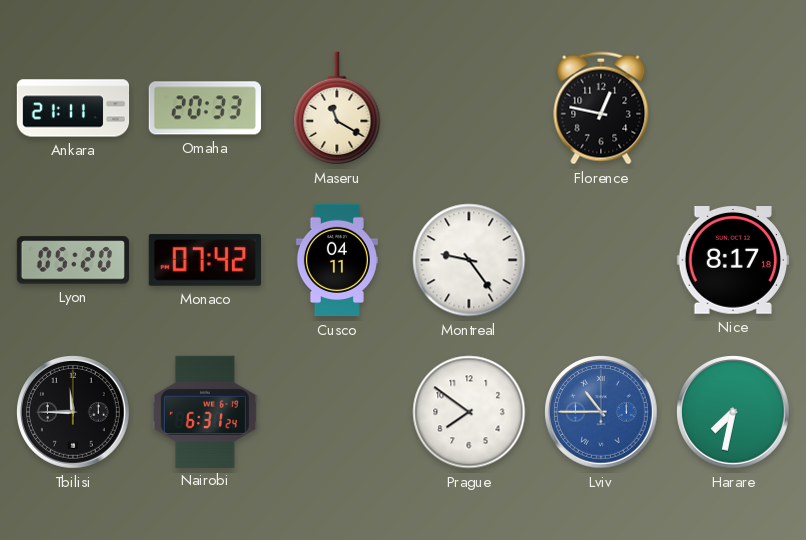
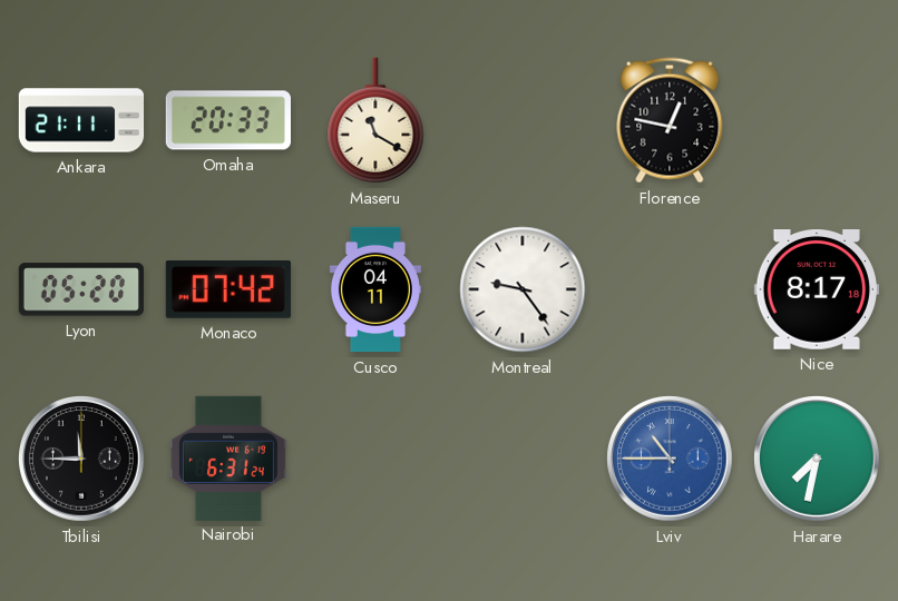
Prague: 7:51 -> none
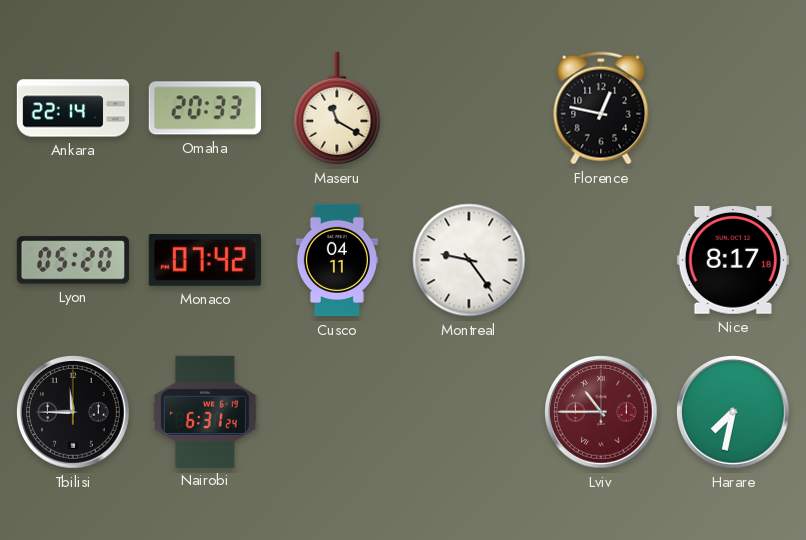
Ankara: 21:11 -> 22:14
Lviv dial: blue -> burgundy
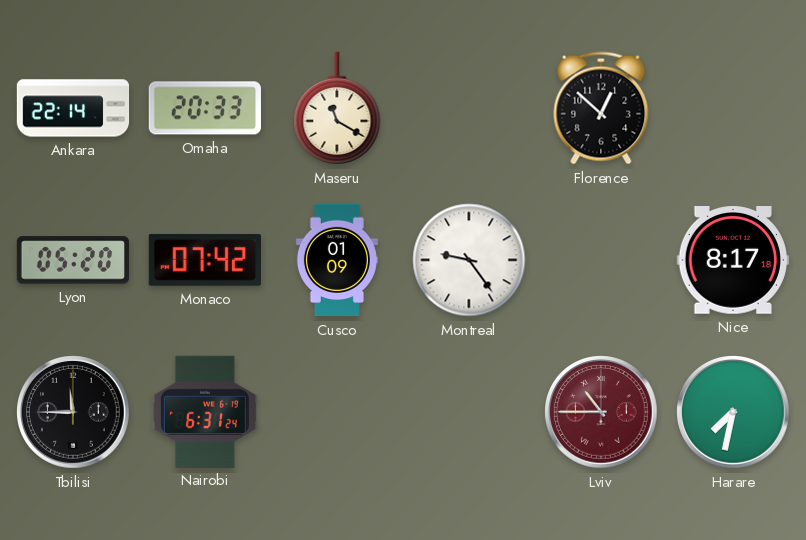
Florence: 12:47 -> 12:52
Cusco: 04:11 -> 01:09
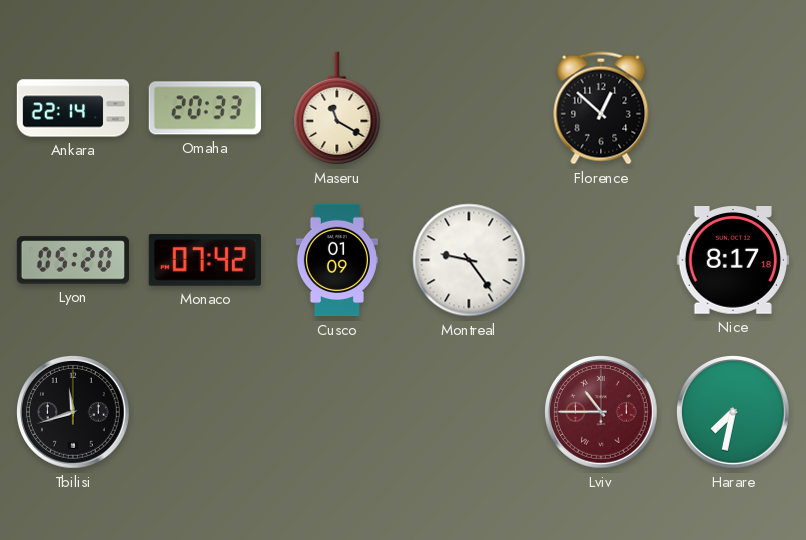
Tbilisi: 11:45 -> 11:42
Nairobi: 6:31 -> none
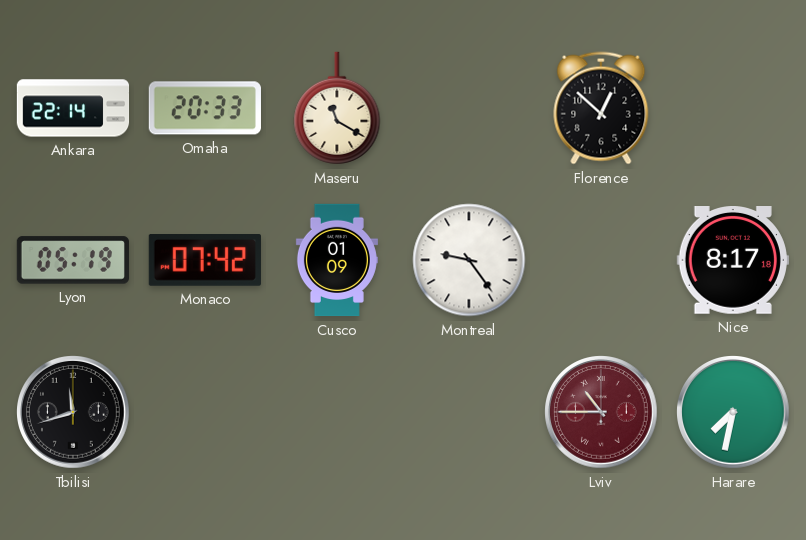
Lyon: 05:20 -> 05:19
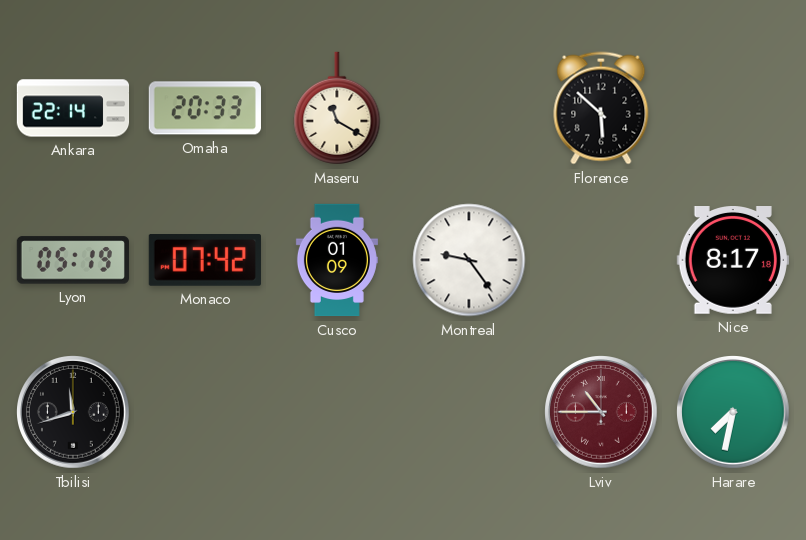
Florence: 12:52 -> 5:52
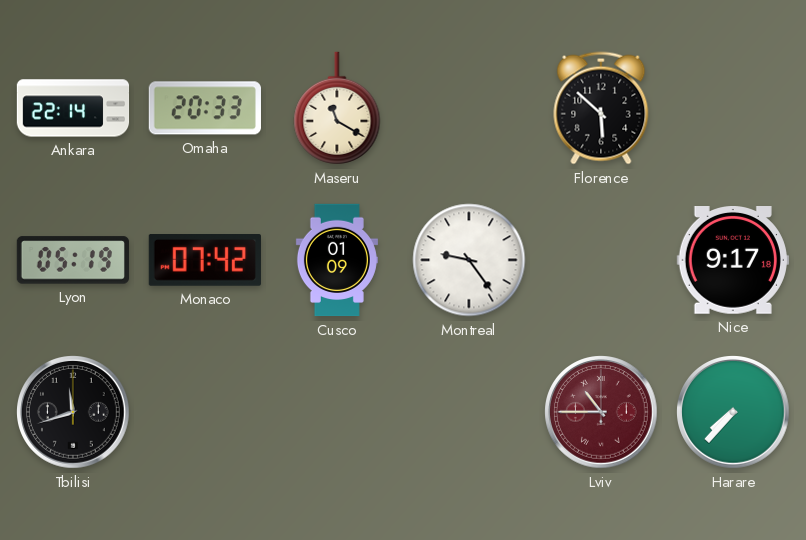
Nice: 8:17 -> 9:17
Harare: 7:32 -> 7:37
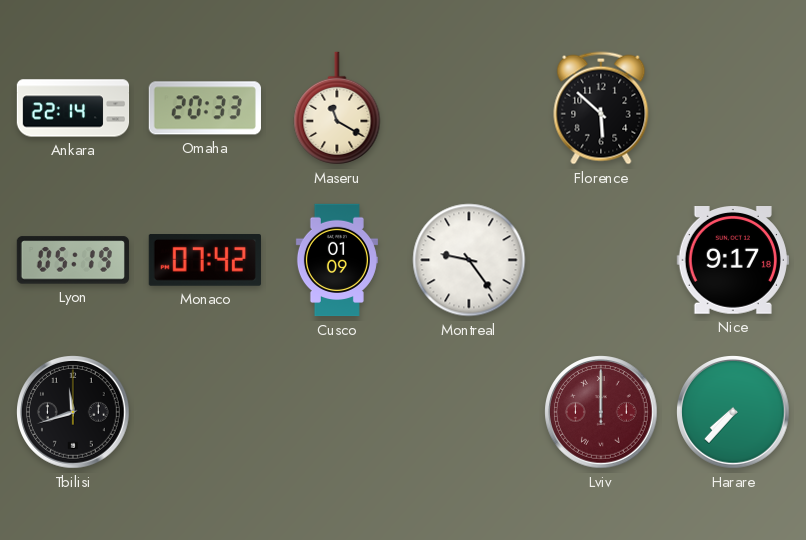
Lviv: 10:45 -> 12:00
